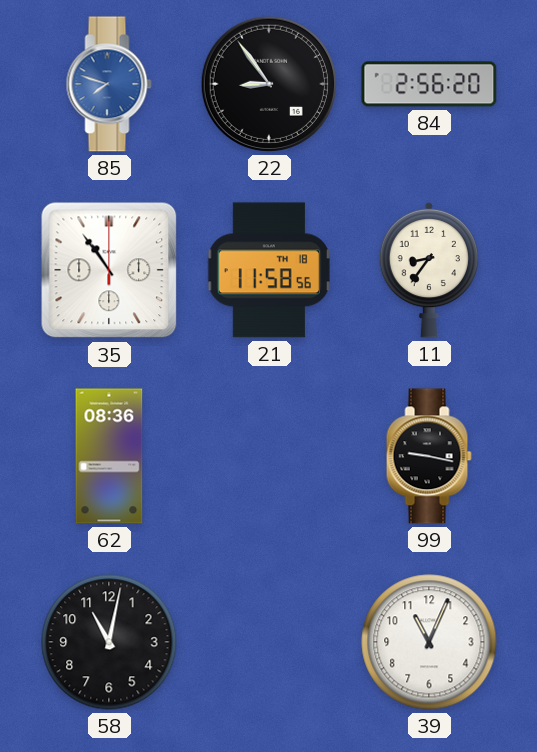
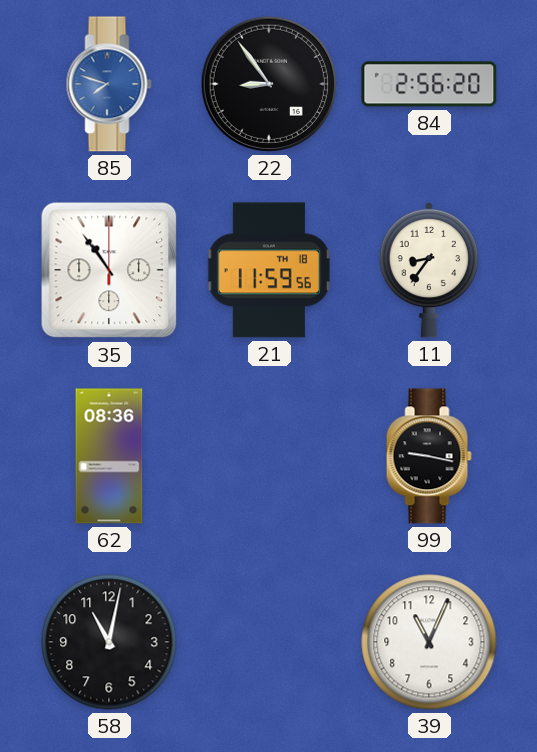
21: 11:58 -> 11:59
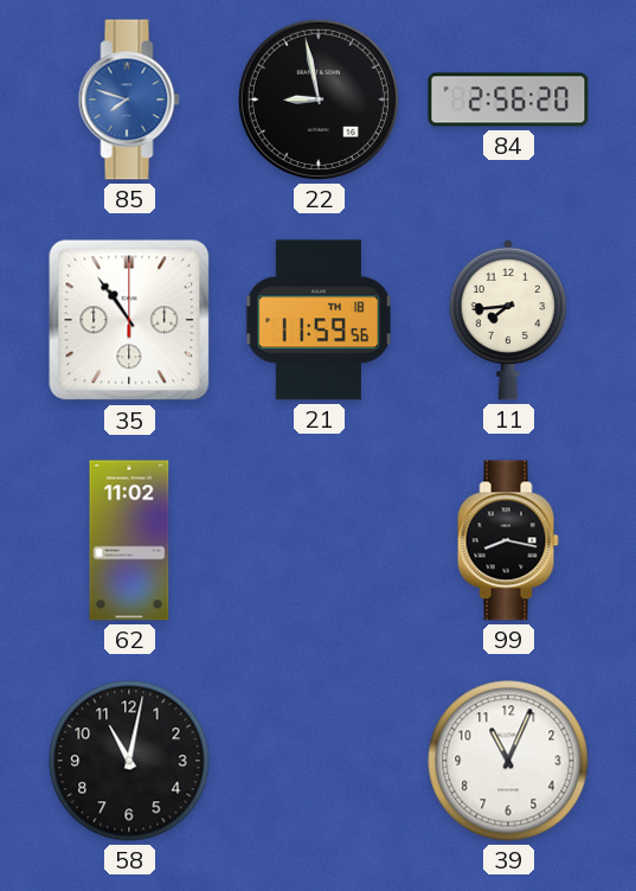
22: 8:54 -> 8:58
11: 8:36 -> 7:44
62: 08:36 -> 11:02
99: 9:17 -> 8:17
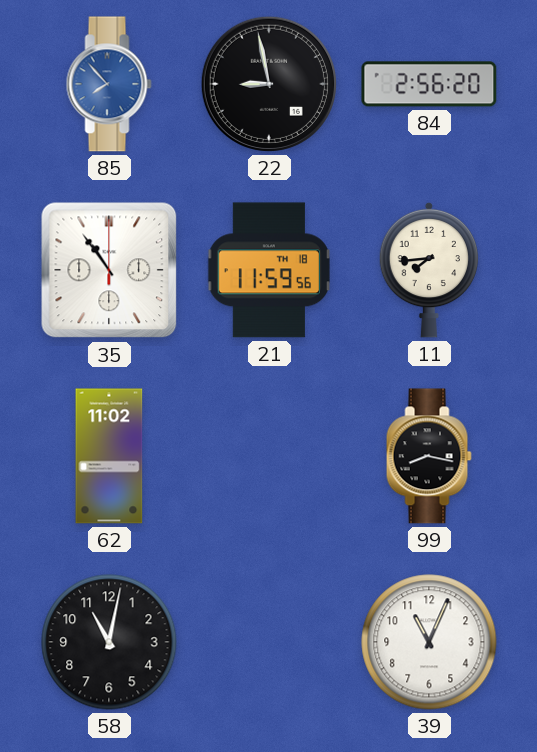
85: 7:48 -> 7:53
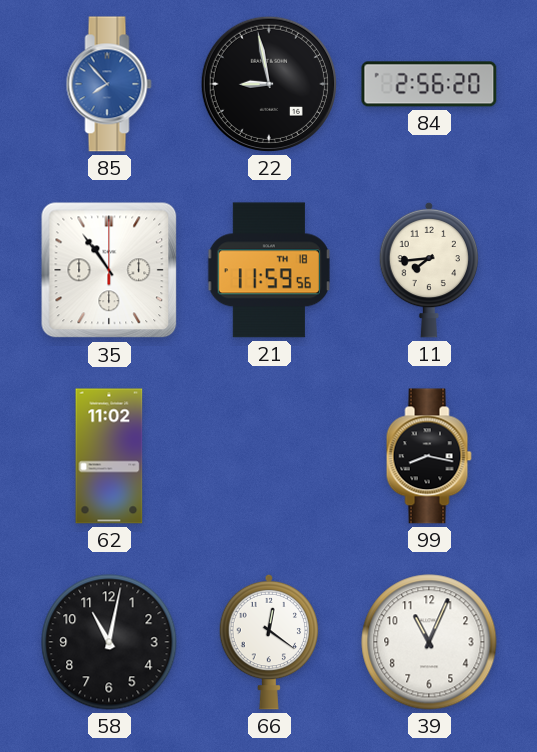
66: none -> 12:21
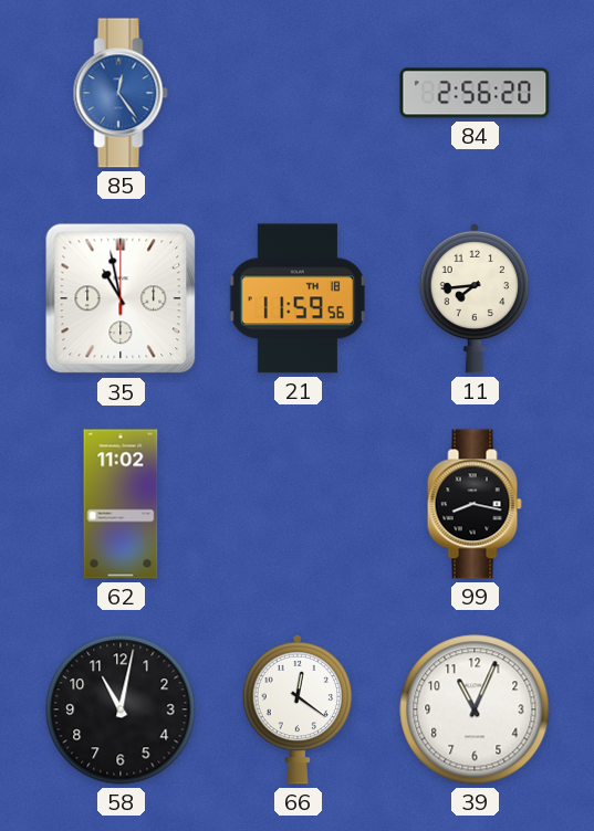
85: 7:53 -> 12:24
22: 8:58 -> none
35: 10:54 -> 10:58
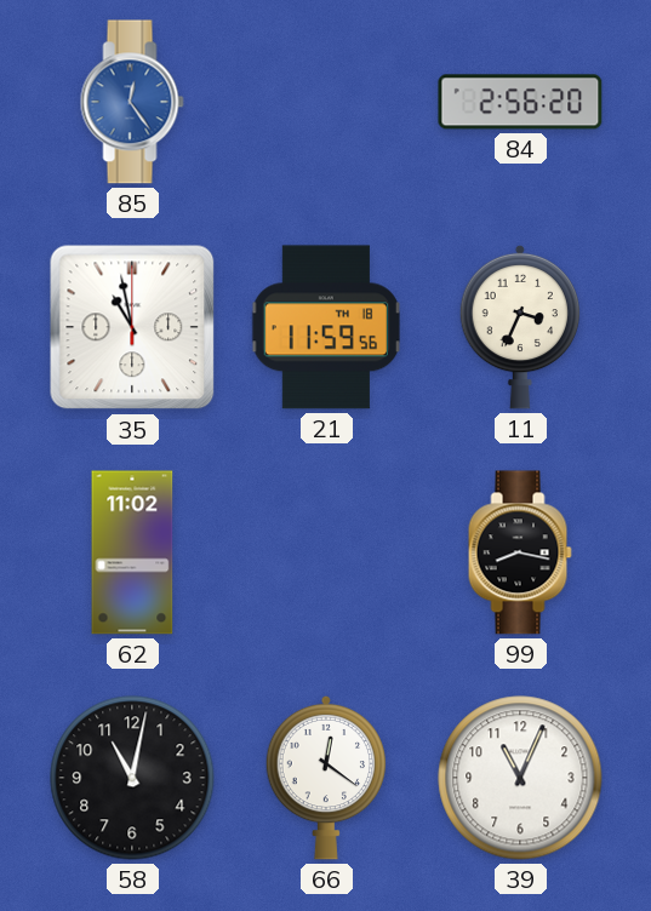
11: 7:44 -> 3:34
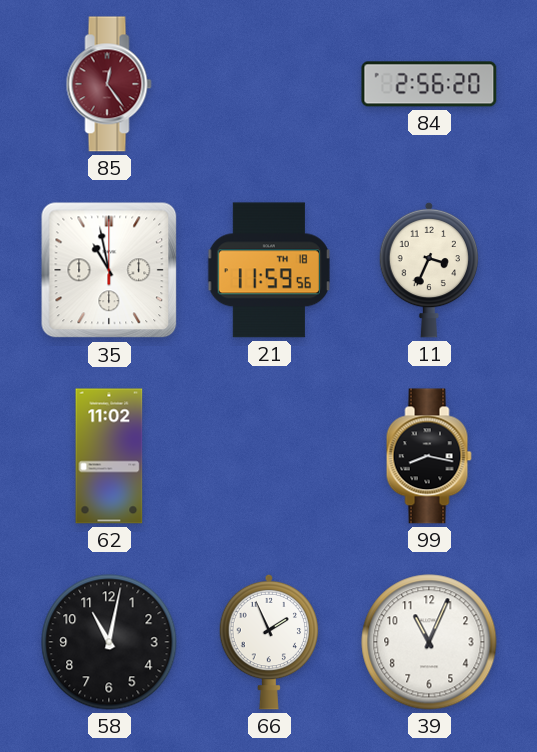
85 dial: blue -> burgundy
66: 12:21 -> 1:56
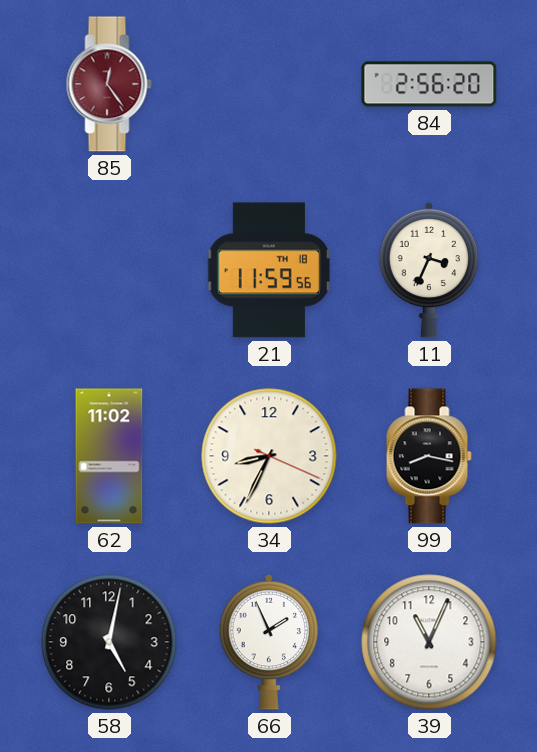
35: 10:58 -> none
34: none -> 8:34
58: 11:02 -> 5:02
